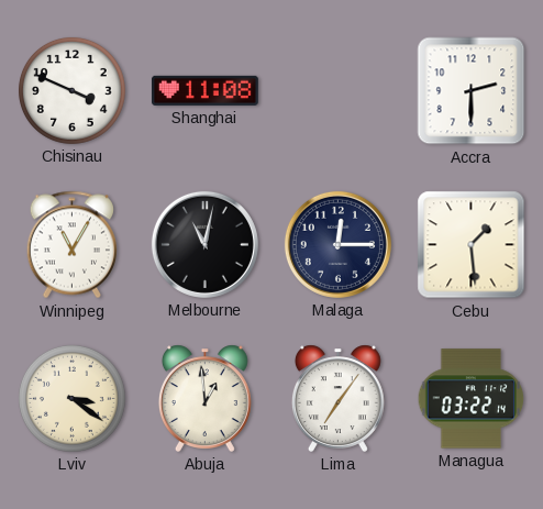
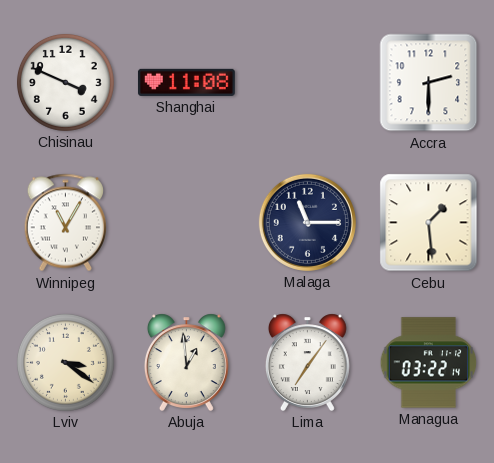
Melbourne: 11:02 -> none
Malaga: 12:15 -> 11:15
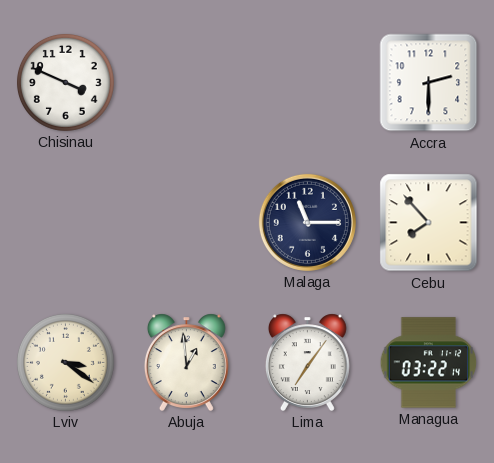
Shanghai: 11:08 -> none
Winnipeg: 11:05 -> none
Cebu: 1:29 -> 7:53
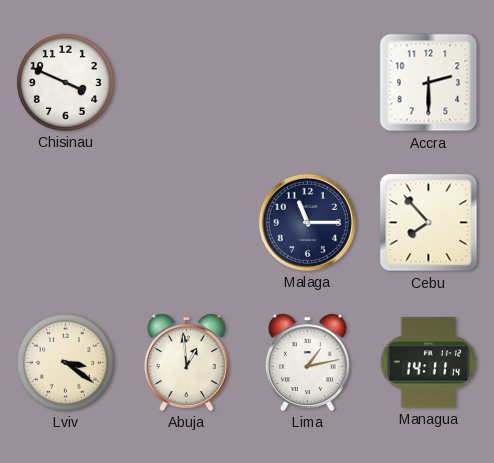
Lima: 7:06 -> 1:13
Managua: 03:22 -> 14:11
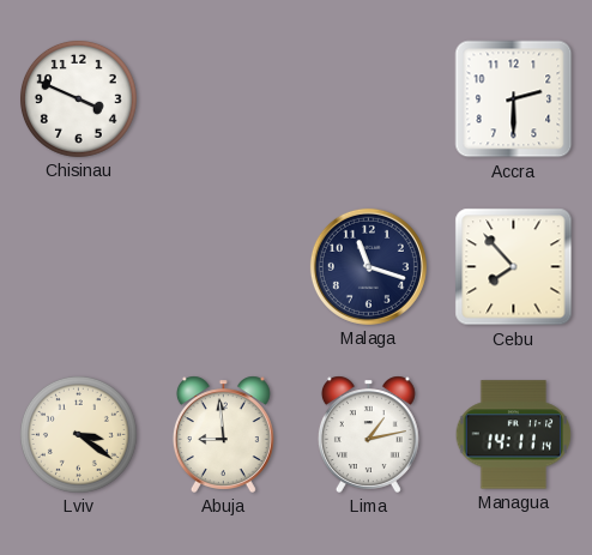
Malaga: 11:15 -> 11:18
Abuja: 12:59 -> 8:59
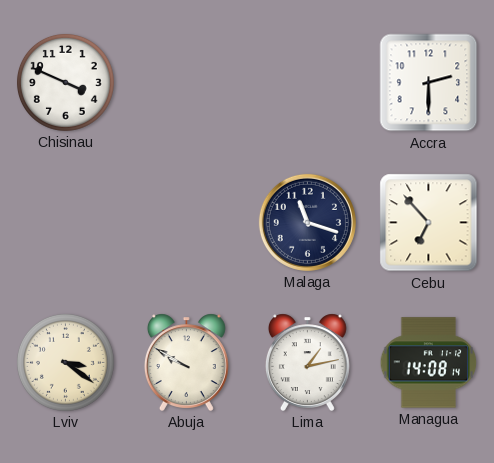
Cebu: 7:53 -> 6:53
Abuja: 8:59 -> 9:50
Managua: 14:11 -> 14:08
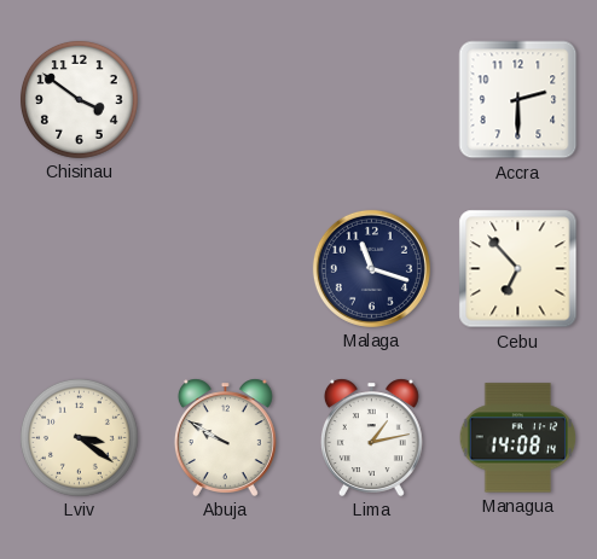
Chisinau: 3:49 -> 3:51
